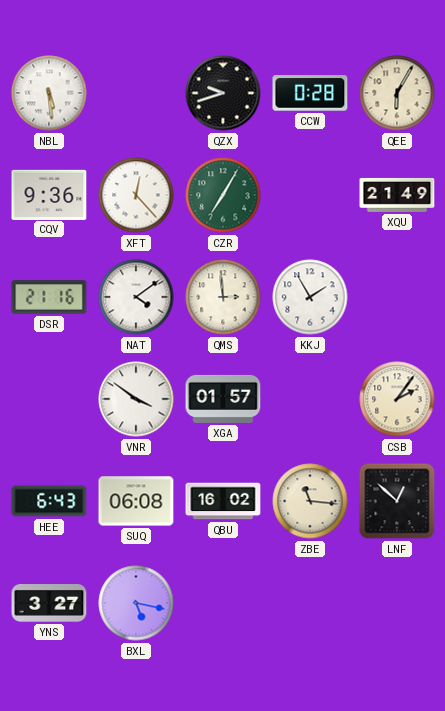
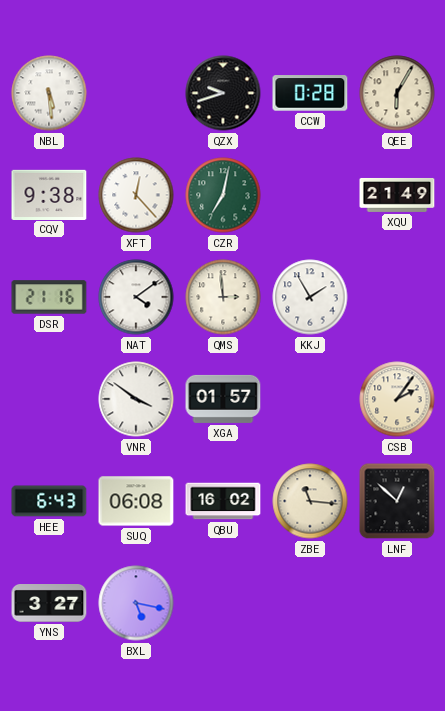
CQV: 9:36 -> 9:38
CZR: 7:05 -> 7:02
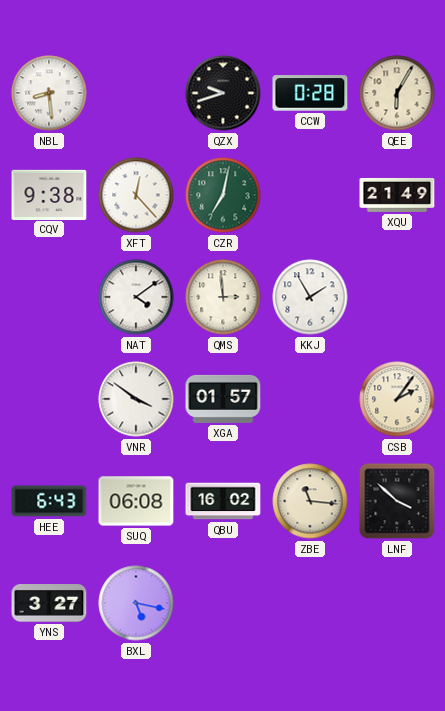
NBL: 5:29 -> 8:29
DSR: 21:16 -> none
LNF: 12:52 -> 3:52
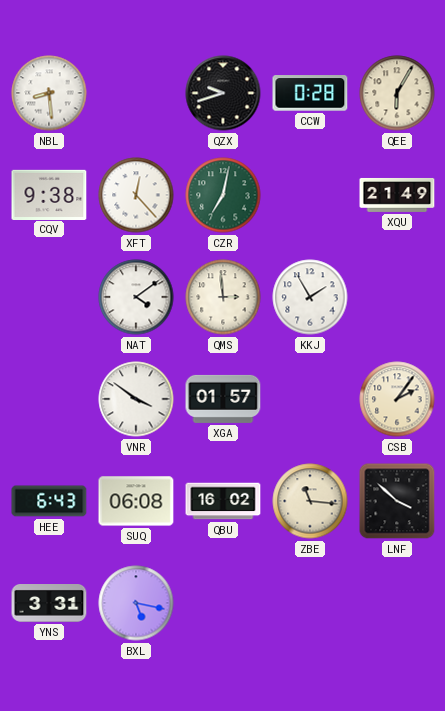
YNS: 3:27 -> 3:31
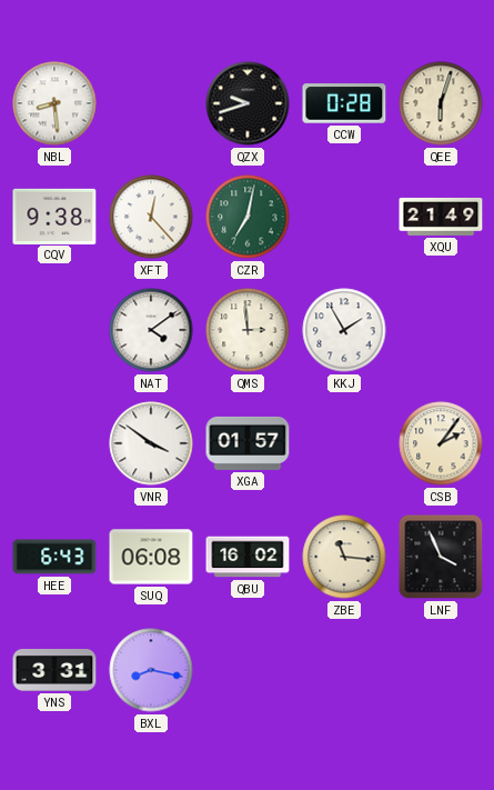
QEE: 6:05 -> 6:03
LNF: 3:52 -> 3:56
BXL: 5:17 -> 8:17
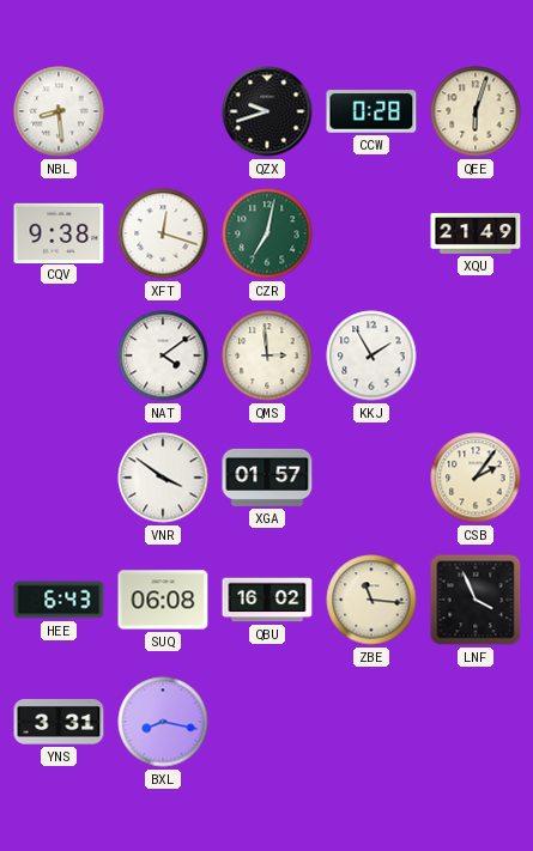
XFT: 12:23 -> 12:18
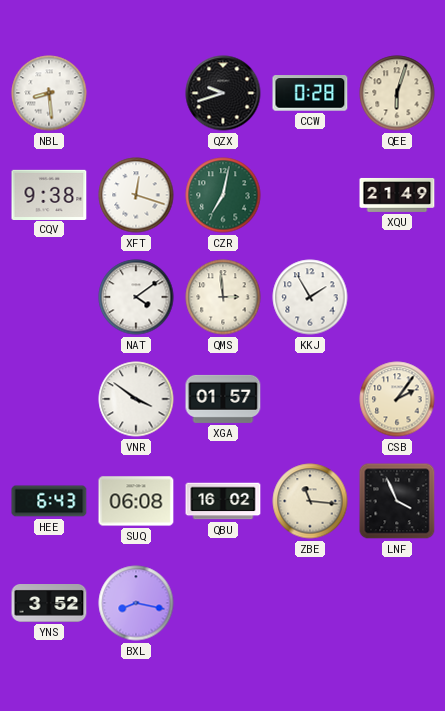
YNS: 3:31 -> 3:52
